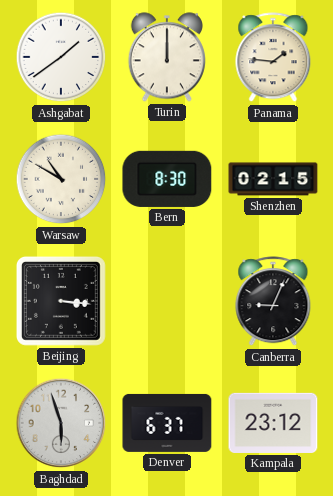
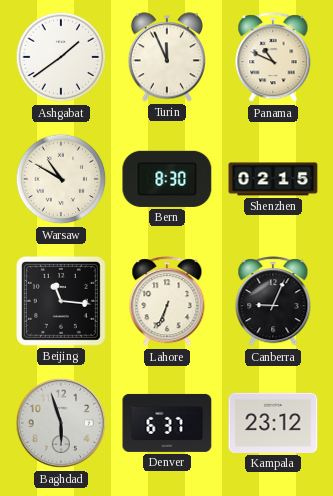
Turin: 12:00 -> 11:56
Panama: 1:46 -> 10:49
Beijing: 3:16 -> 11:16
Lahore: none -> 6:34
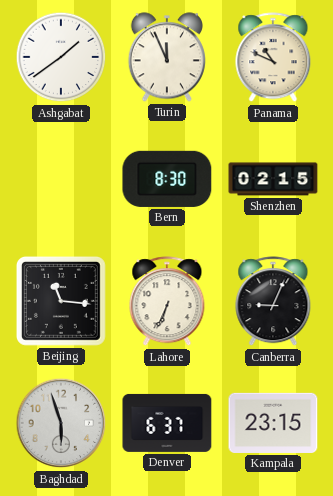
Warsaw: 10:50 -> none
Kampala: 23:12 -> 23:15
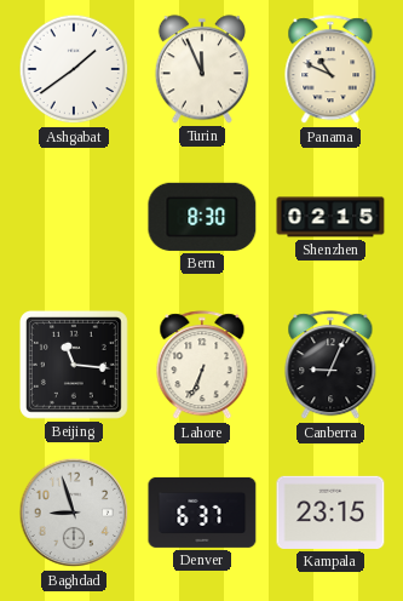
Baghdad: 5:57 -> 8:57
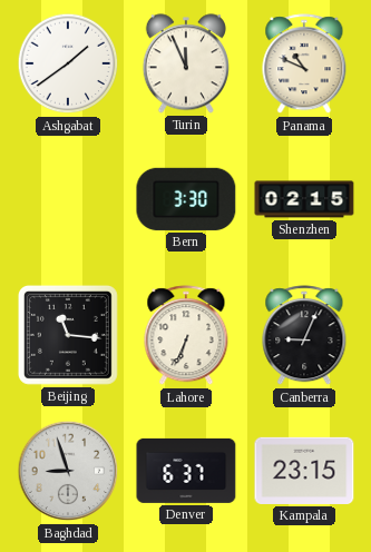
Bern: 8:30 -> 3:30
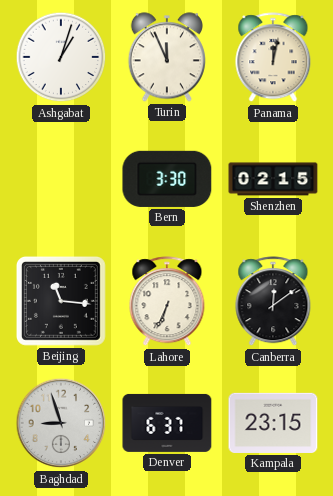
Ashgabat: 1:39 -> 1:03
Panama: 10:49 -> 12:02
Canberra: 9:04 -> 12:09
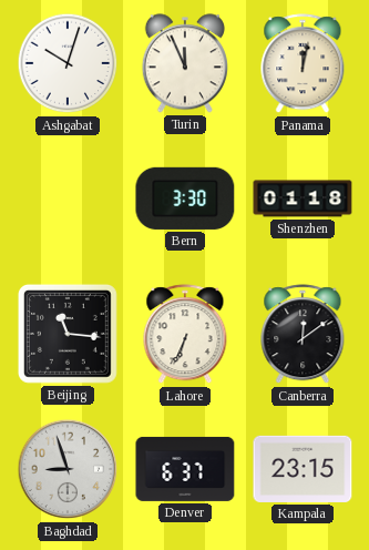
Ashgabat: 1:03 -> 10:03
Shenzhen: 02:15 -> 01:18
